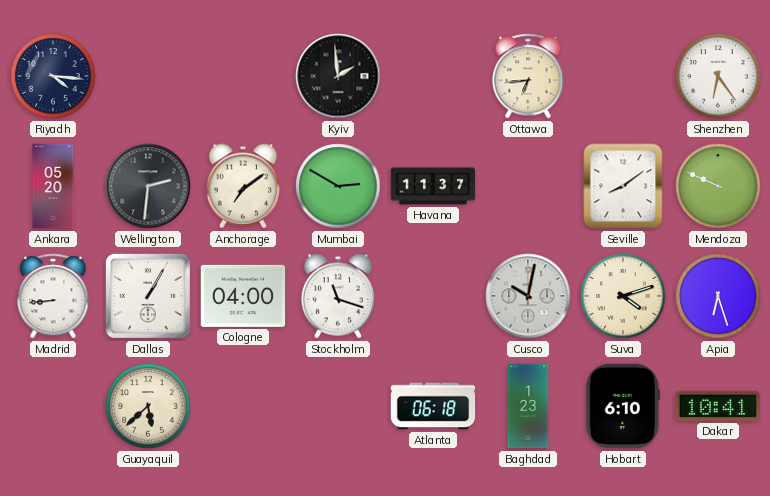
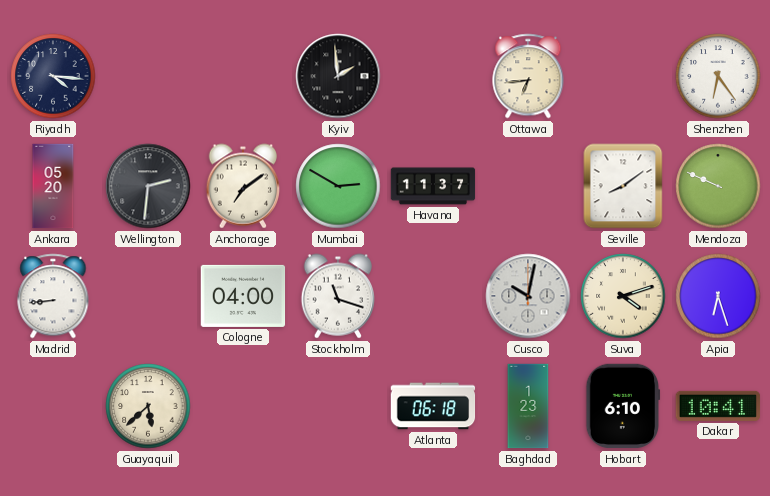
Dallas: 1:05 -> none
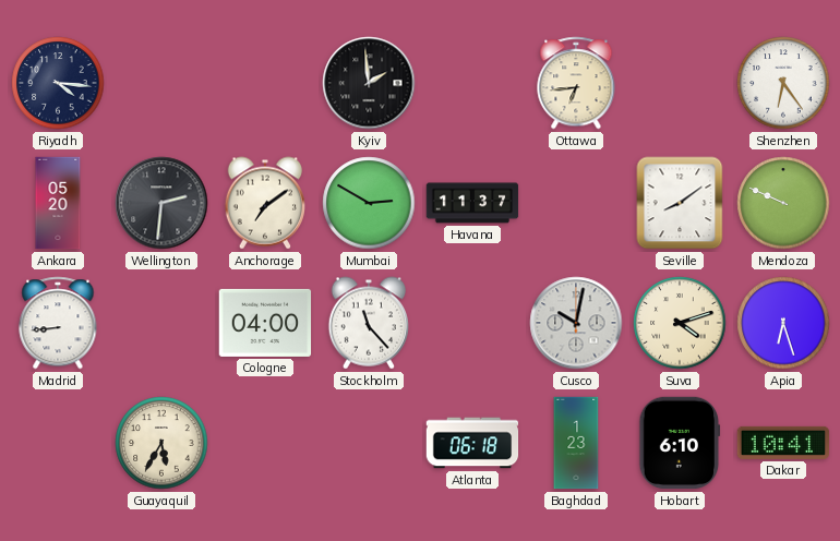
Stockholm: 11:18 -> 11:23
Guayaquil: 5:38 -> 5:35
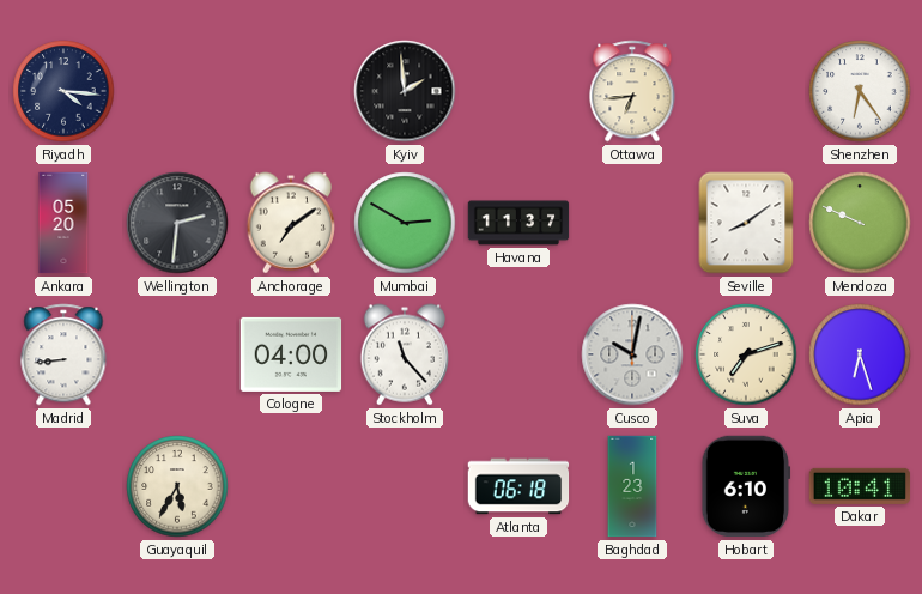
Suva: 4:12 -> 7:12
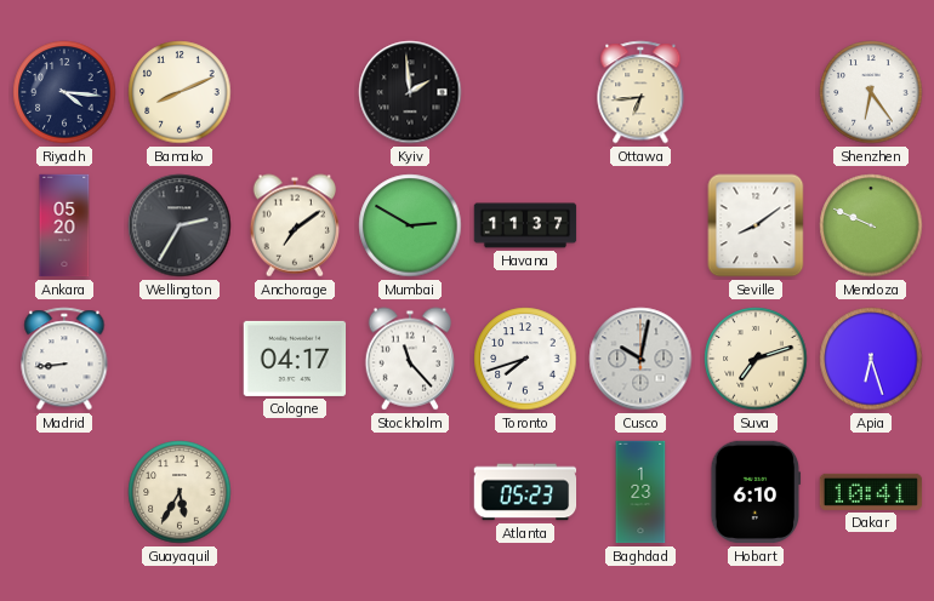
Bamako: none -> 8:11
Wellington: 2:31 -> 2:35
Cologne: 04:00 -> 04:17
Toronto: none -> 7:42
Atlanta: 06:18 -> 05:23
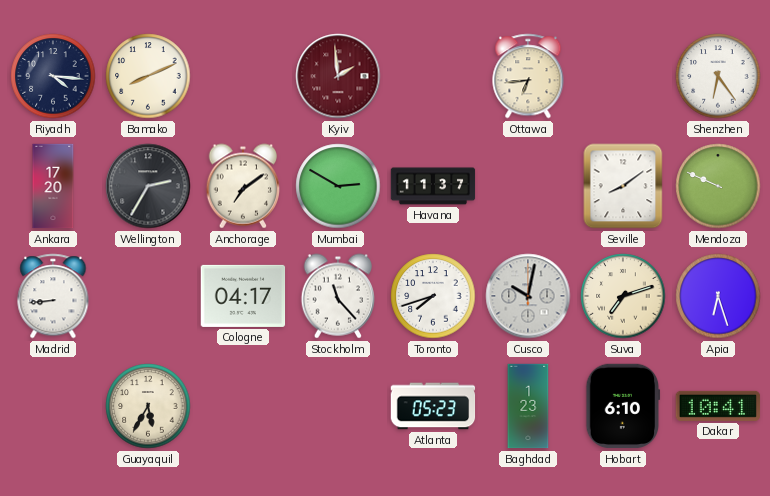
Kyiv dial: black -> burgundy
Ankara: 05:20 -> 17:20
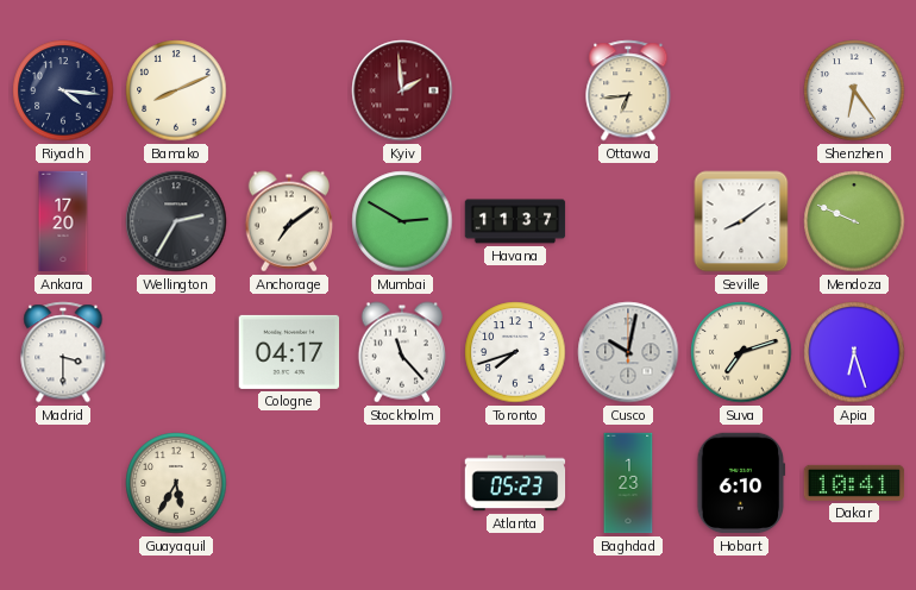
Madrid: 8:44 -> 3:30
